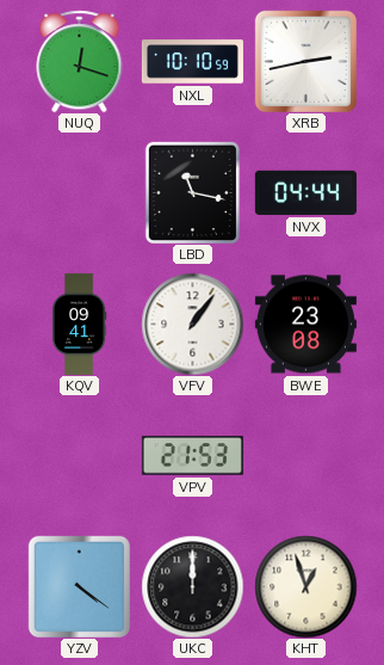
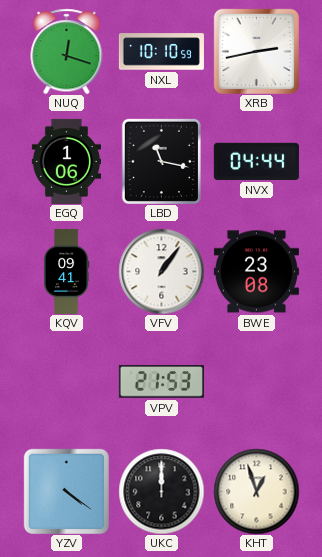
EGQ: none -> 1:06
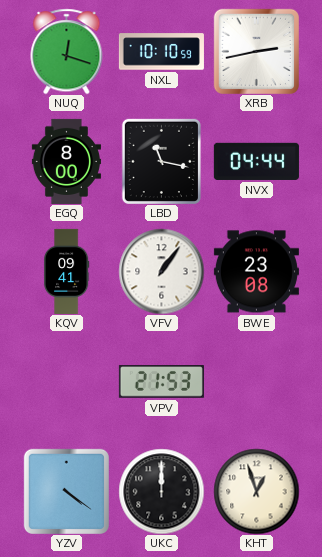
EGQ: 1:06 -> 8:00
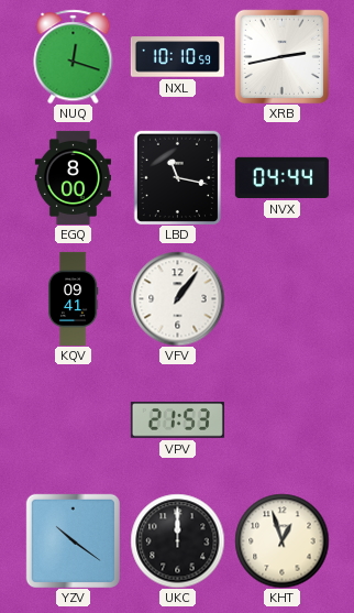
BWE: 23:08 -> none
YZV: 4:21 -> 10:21
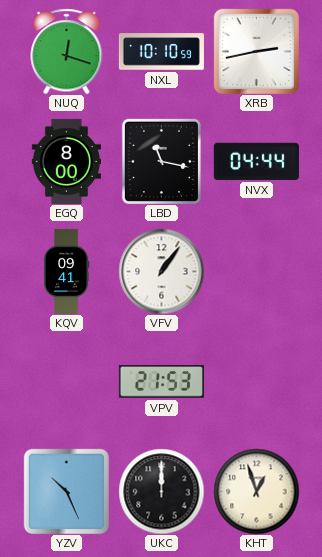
YZV: 10:21 -> 10:26
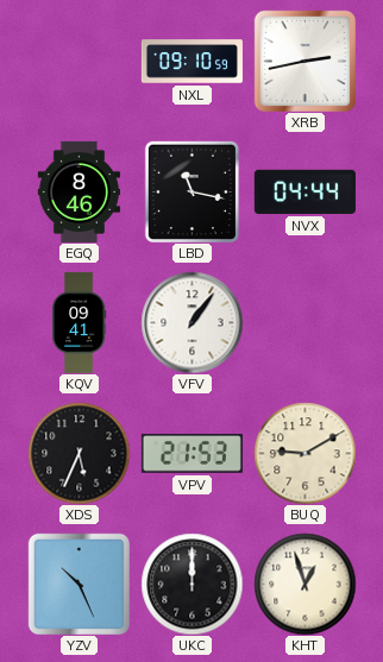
NUQ: 12:18 -> none
NXL: 10:10 -> 09:10
EGQ: 8:00 -> 8:46
XDS: none -> 5:34
BUQ: none -> 9:10
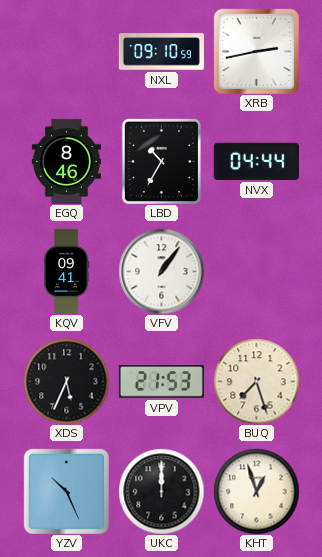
LBD: 11:17 -> 10:35
BUQ: 9:10 -> 7:27
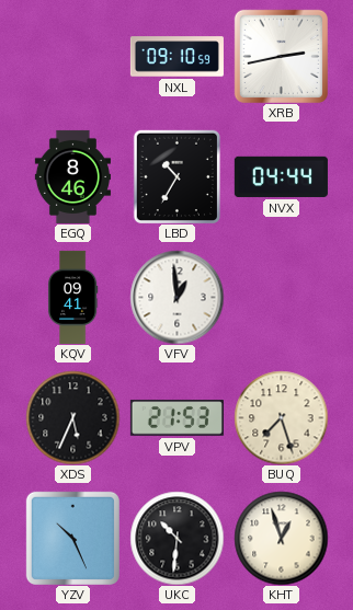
VFV: 1:06 -> 12:59
UKC: 12:00 -> 10:31
